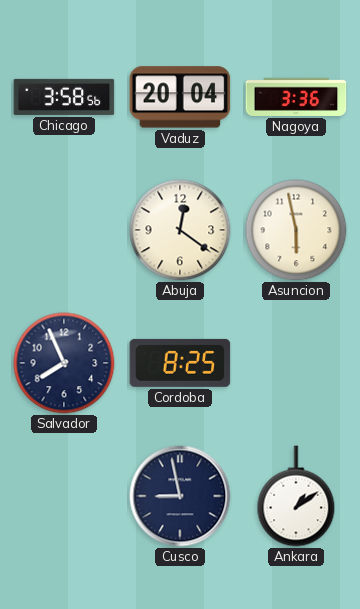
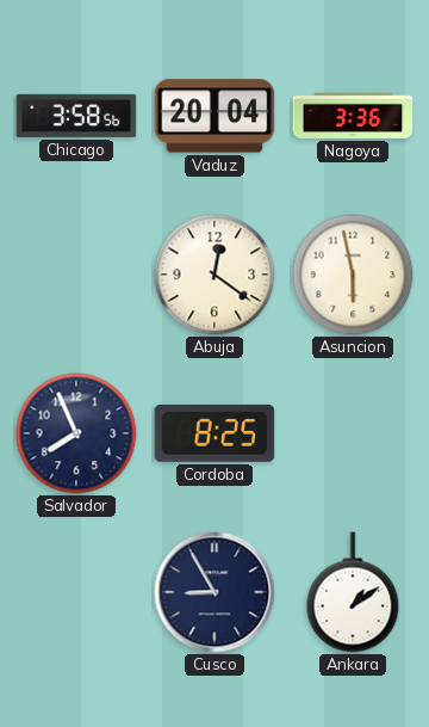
Cusco: 8:58 -> 8:55
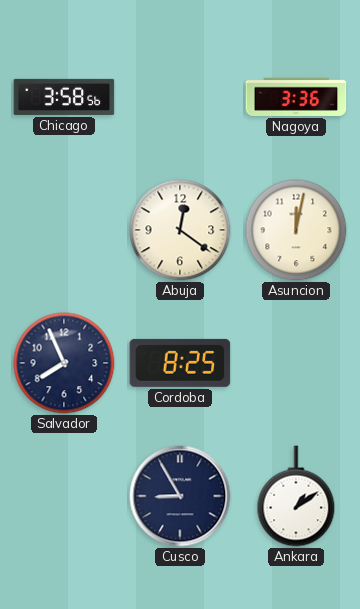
Vaduz: 20:04 -> none
Asuncion: 5:58 -> 12:02
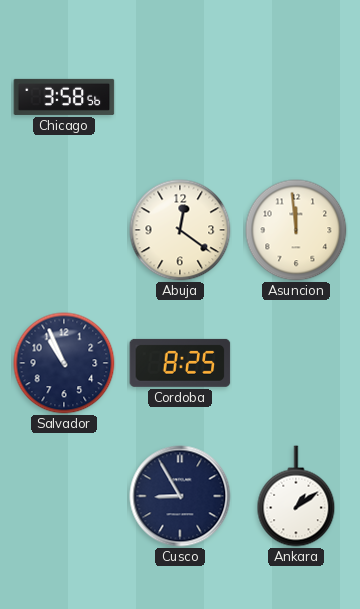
Nagoya: 3:36 -> none
Asuncion: 12:02 -> 11:59
Salvador: 7:56 -> 10:56
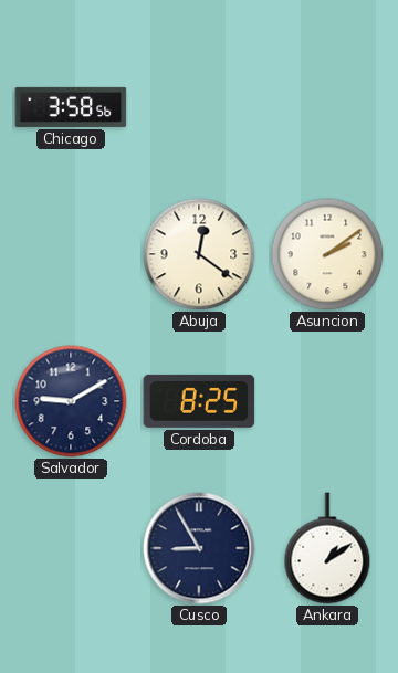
Asuncion: 11:59 -> 2:09
Salvador: 10:56 -> 9:10
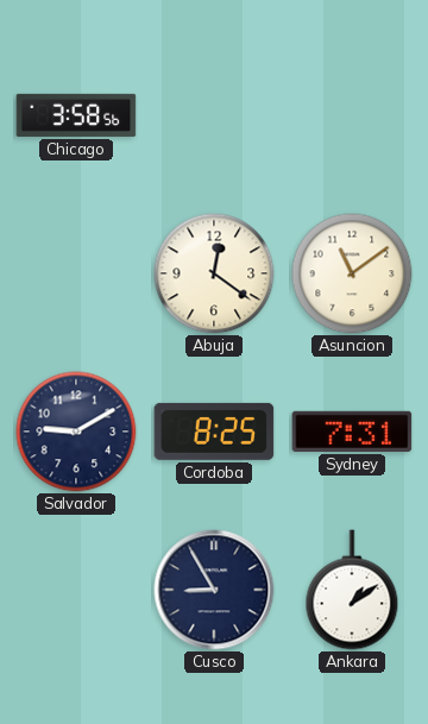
Asuncion: 2:09 -> 11:09
Sydney: none -> 7:31
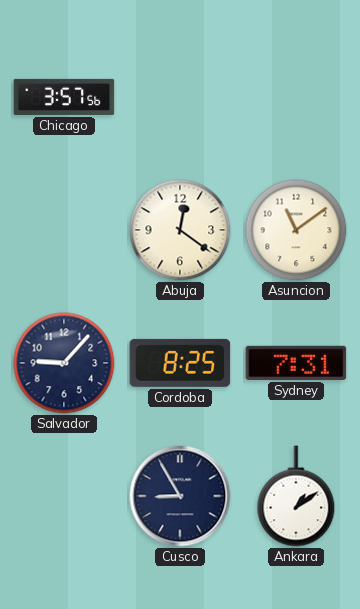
Chicago: 3:58 -> 3:57
Salvador: 9:10 -> 9:07
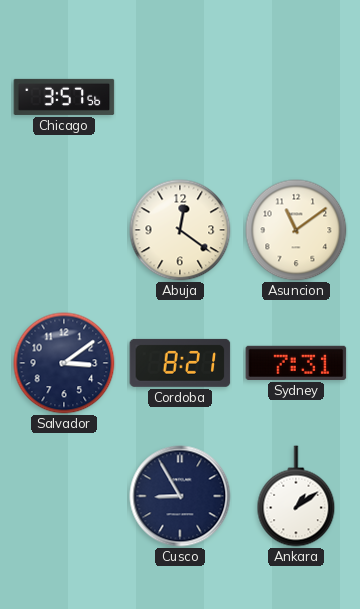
Salvador: 9:07 -> 3:09
Cordoba: 8:25 -> 8:21
